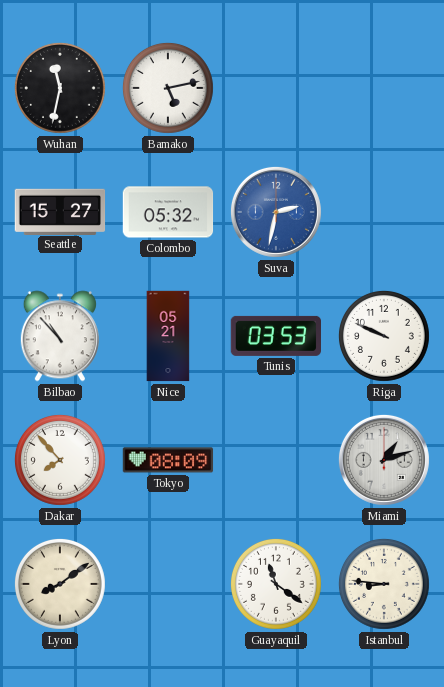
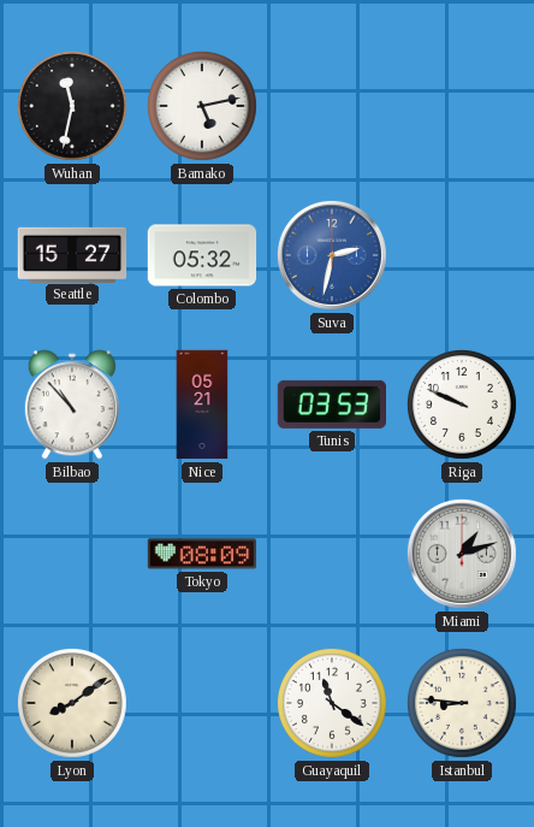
Dakar: 7:53 -> none
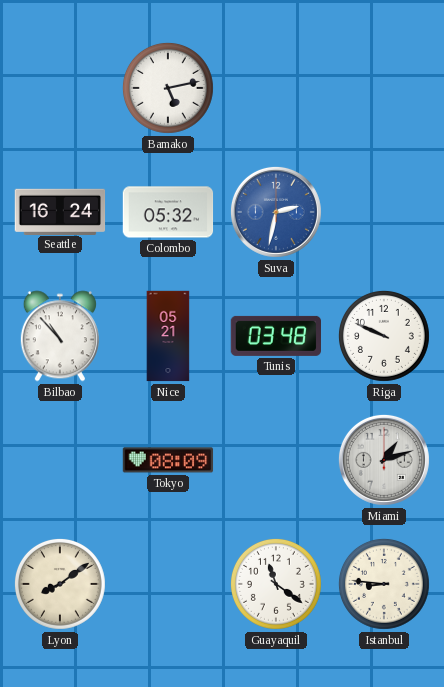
Wuhan: 11:32 -> none
Seattle: 15:27 -> 16:24
Tunis: 03:53 -> 03:48
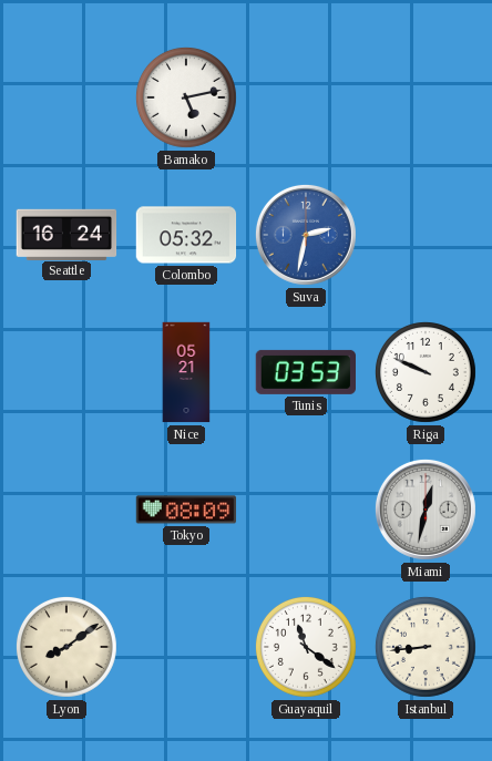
Bilbao: 10:53 -> none
Tunis: 03:48 -> 03:53
Miami: 1:12 -> 12:32
Istanbul: 8:46 -> 8:44
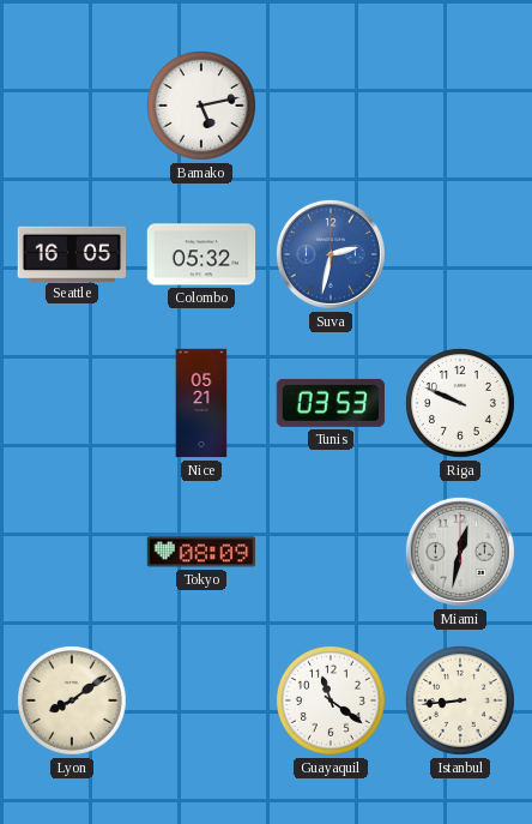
Seattle: 16:24 -> 16:05
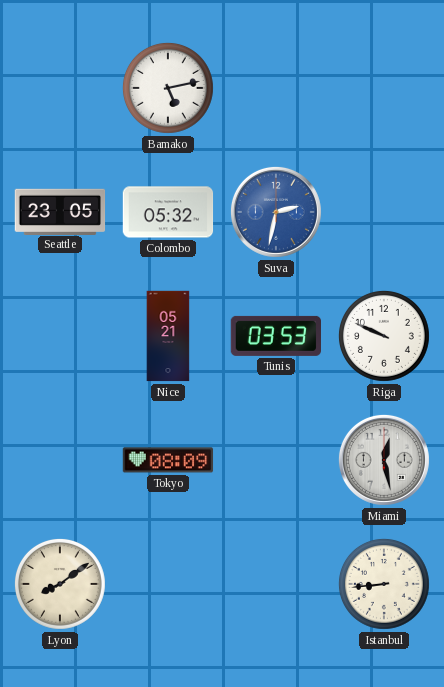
Seattle: 16:05 -> 23:05
Miami: 12:32 -> 12:28
Guayaquil: 11:21 -> none
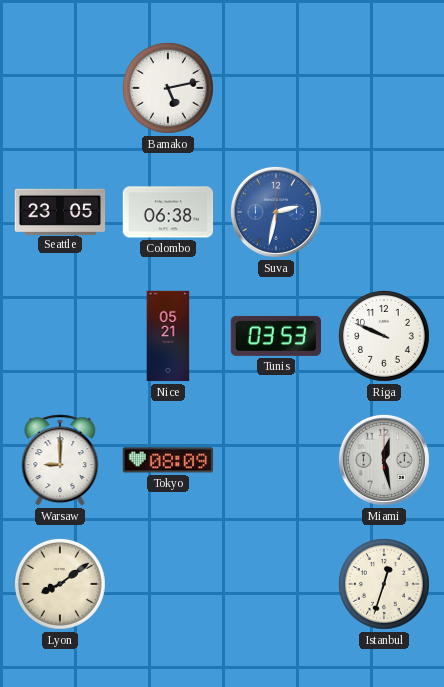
Colombo: 05:32 -> 06:38
Warsaw: none -> 9:00
Istanbul: 8:44 -> 12:33
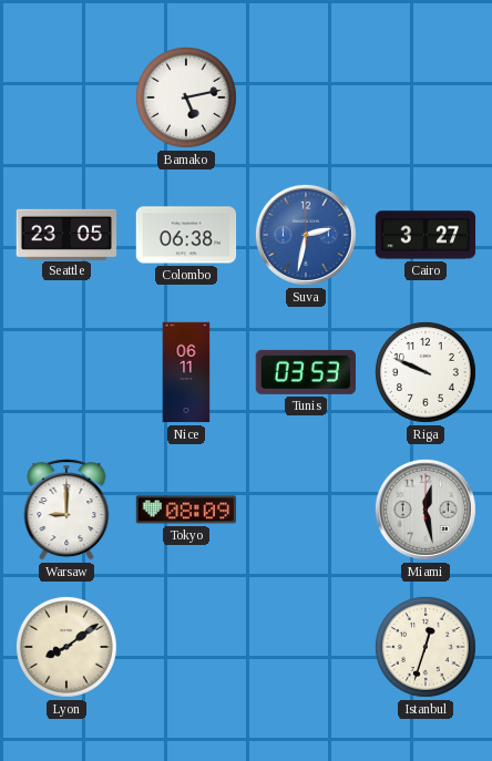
Cairo: none -> 3:27
Nice: 05:21 -> 06:11
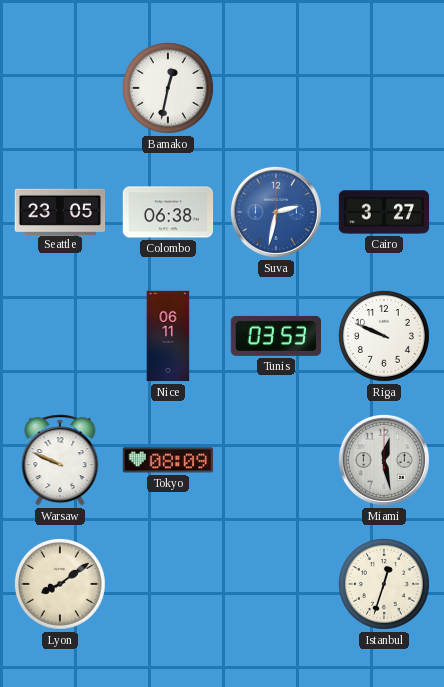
Bamako: 5:13 -> 12:32
Warsaw: 9:00 -> 9:49
